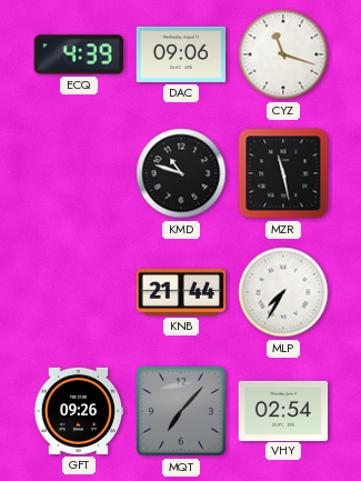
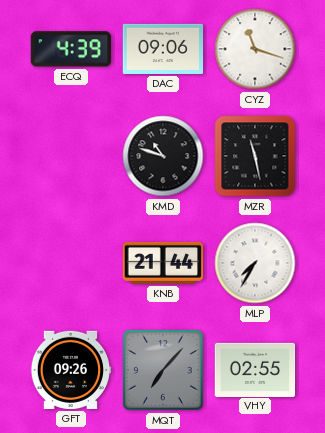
VHY: 02:54 -> 02:55
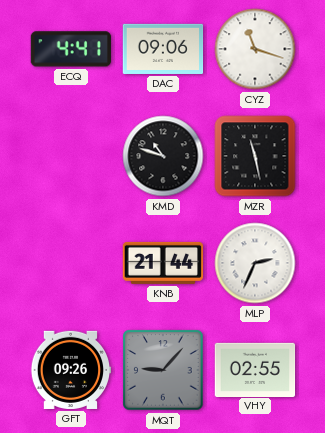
ECQ: 4:39 -> 4:41
MLP: 7:35 -> 2:34
MQT: 7:07 -> 9:07
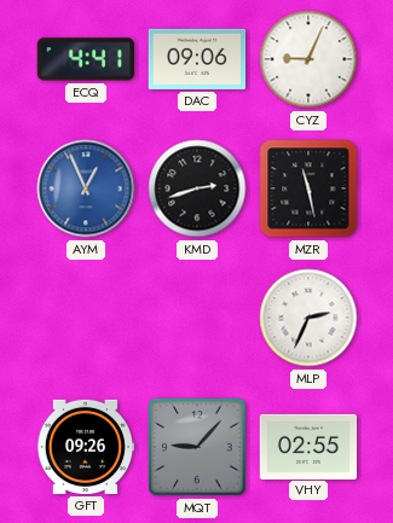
CYZ: 11:18 -> 9:04
AYM: none -> 12:56
KMD: 10:48 -> 2:42
KNB: 21:44 -> none
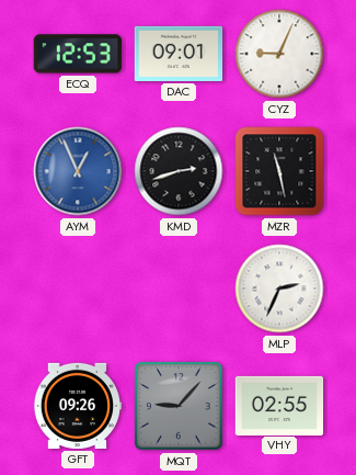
ECQ: 4:41 -> 12:53
DAC: 09:06 -> 09:01
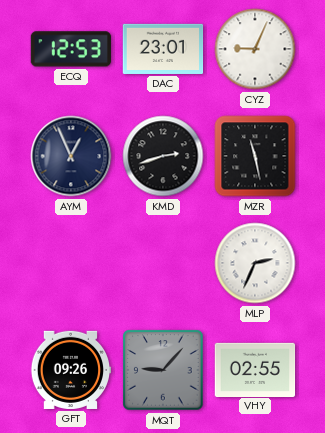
DAC: 09:01 -> 23:01
AYM dial: blue -> navy
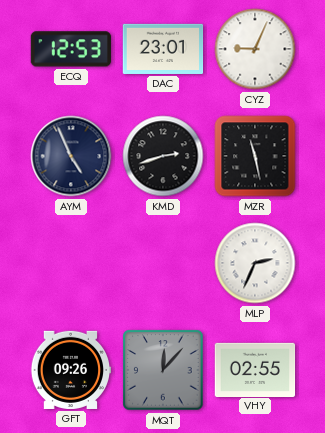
AYM: 12:56 -> 4:56
MQT: 9:07 -> 12:07
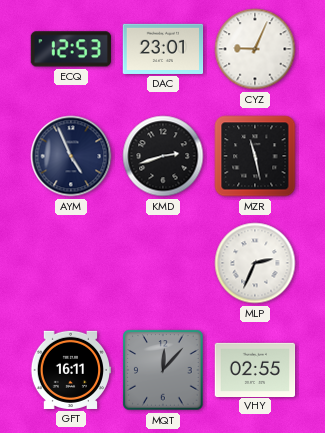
GFT: 09:26 -> 16:11
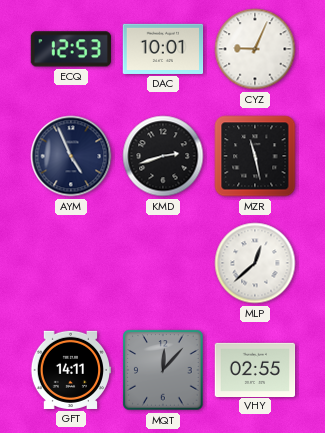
DAC: 23:01 -> 10:01
MLP: 2:34 -> 12:38
GFT: 16:11 -> 14:11
